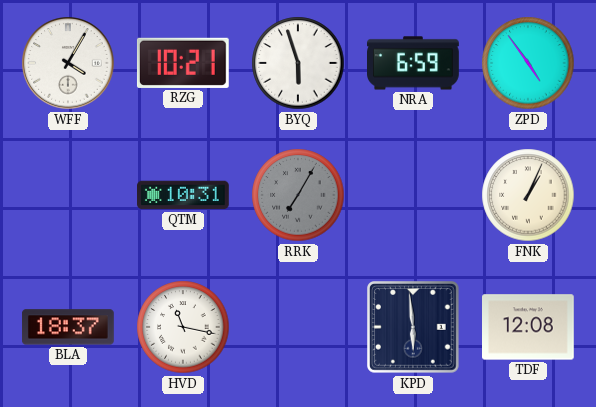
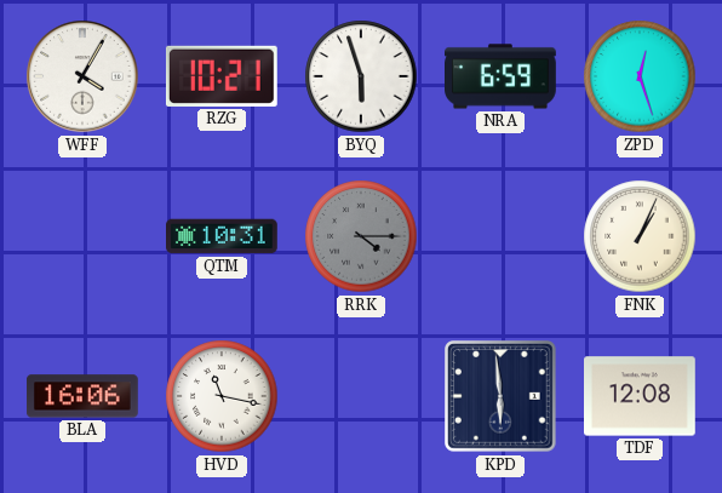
ZPD: 4:54 -> 12:27
RRK: 7:05 -> 4:15
BLA: 18:37 -> 16:06
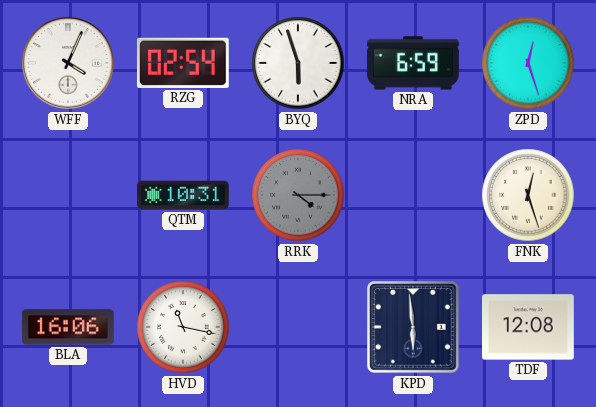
WFF: 4:05 -> 4:04
RZG: 10:21 -> 02:54
FNK: 1:04 -> 12:27
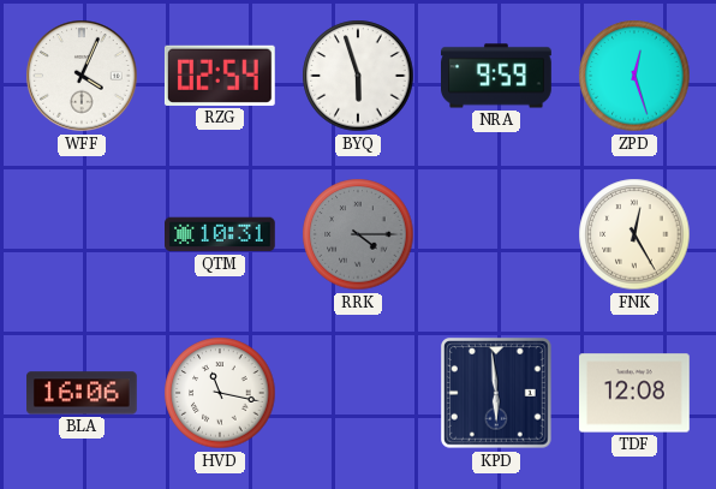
NRA: 6:59 -> 9:59
FNK: 12:27 -> 12:25
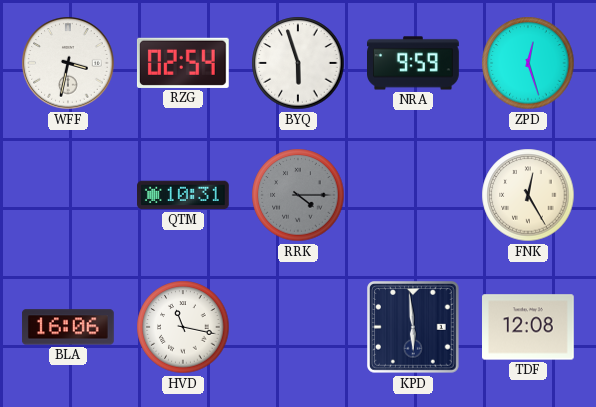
WFF: 4:04 -> 3:32
